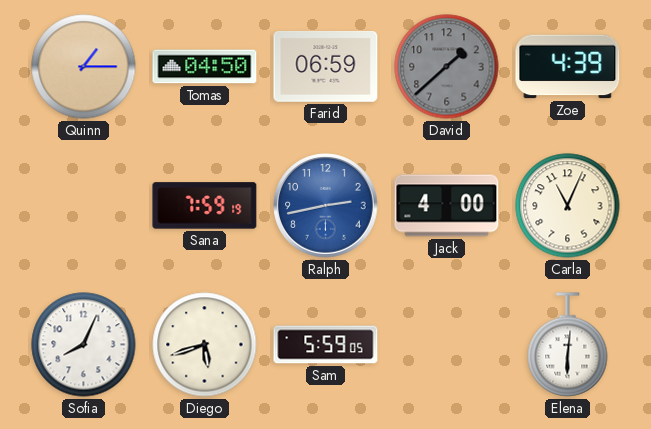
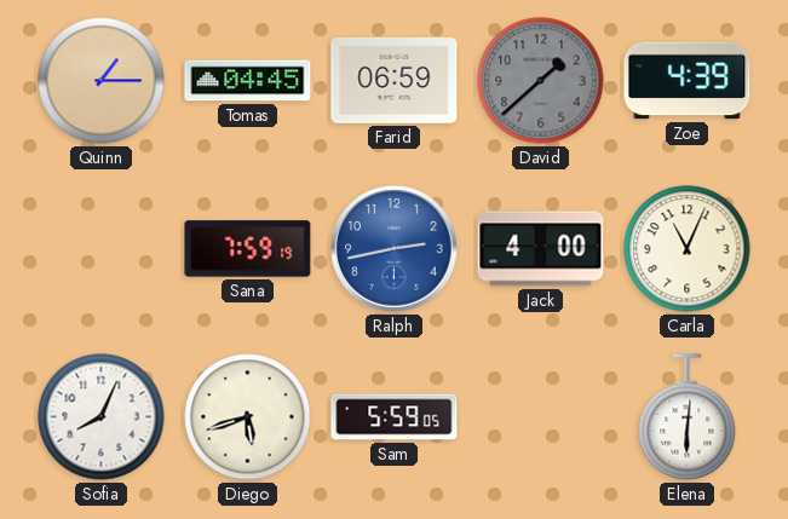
Tomas: 04:50 -> 04:45
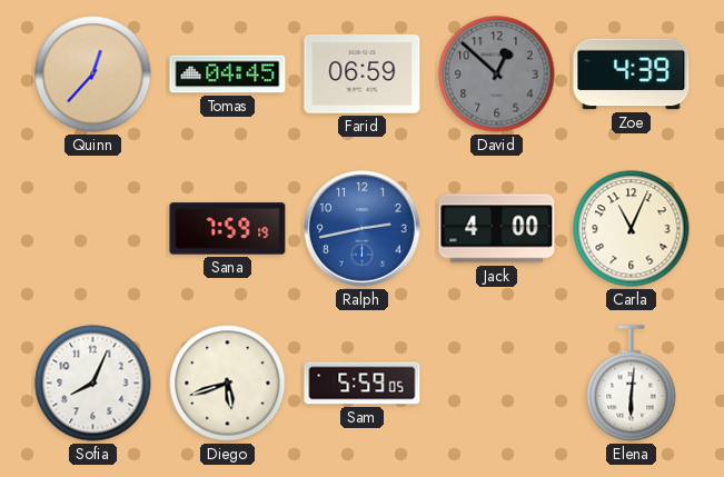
Quinn: 1:15 -> 12:37
David: 1:38 -> 12:52
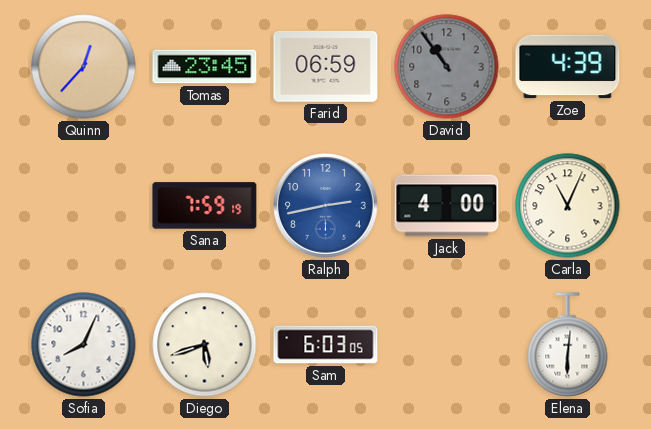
Tomas: 04:45 -> 23:45
David: 12:52 -> 10:54
Sam: 5:59 -> 6:03
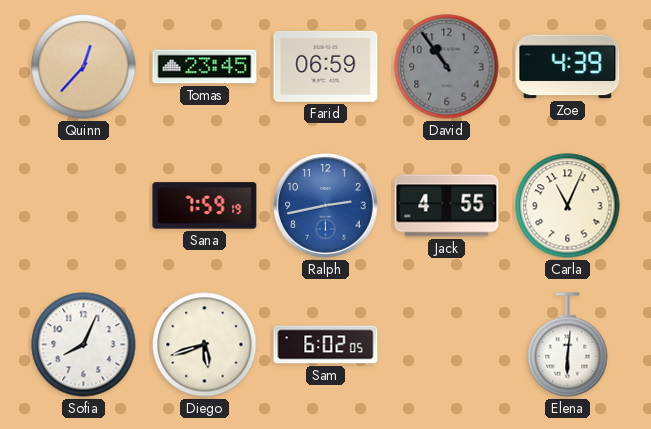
Jack: 4:00 -> 4:55
Sam: 6:03 -> 6:02
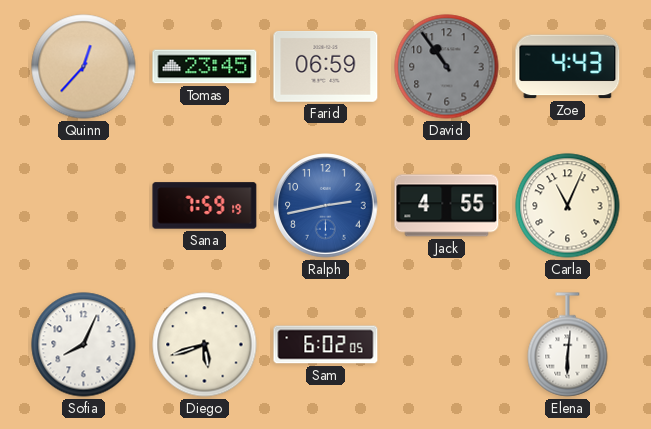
Zoe: 4:39 -> 4:43
